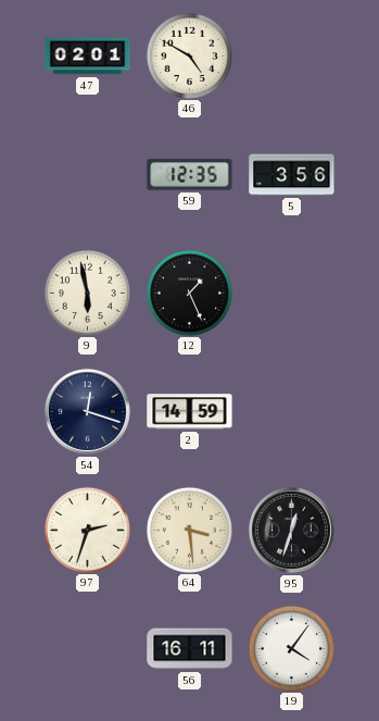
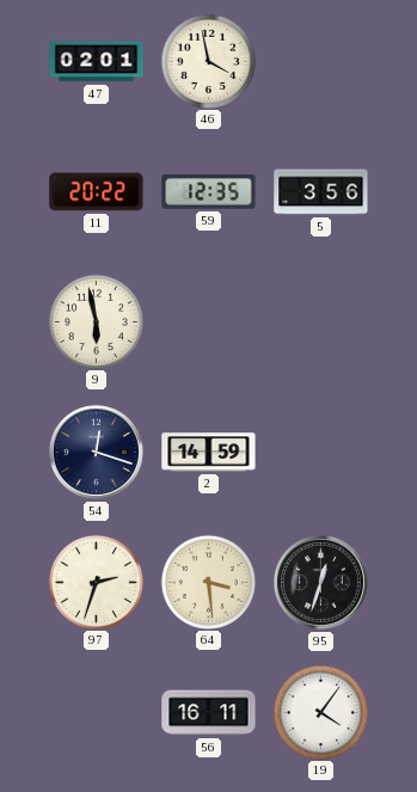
46: 4:50 -> 3:58
11: none -> 20:22
12: 1:26 -> none
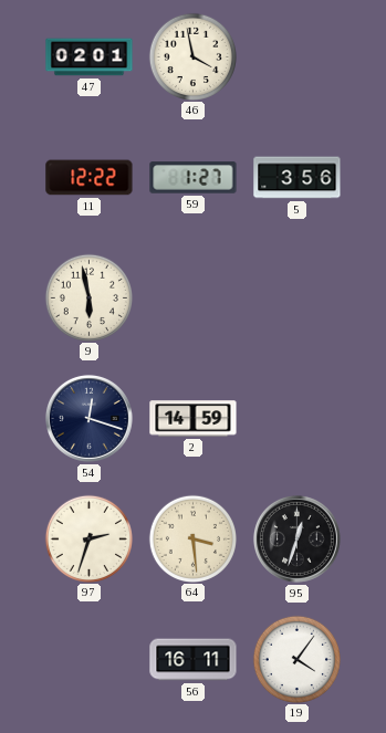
11: 20:22 -> 12:22
59: 12:35 -> 1:27
